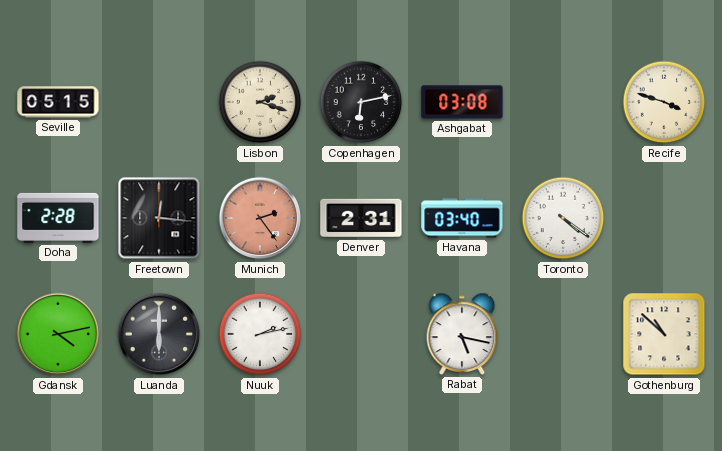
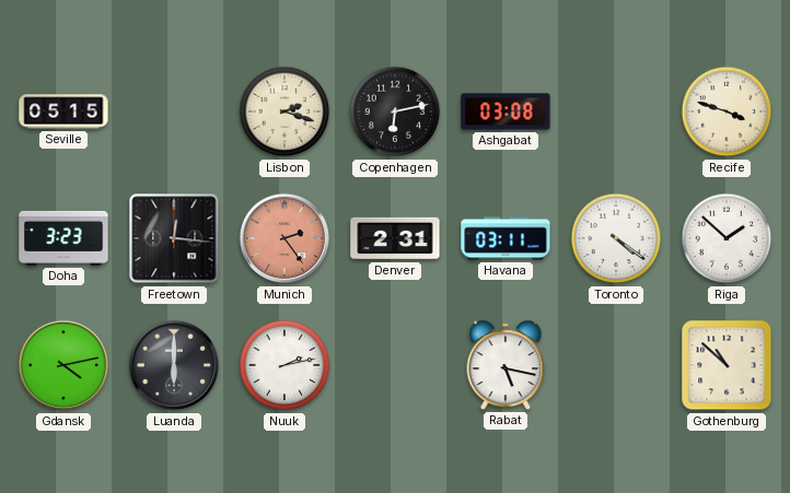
Doha: 2:28 -> 3:23
Havana: 03:40 -> 03:11
Riga: none -> 1:52
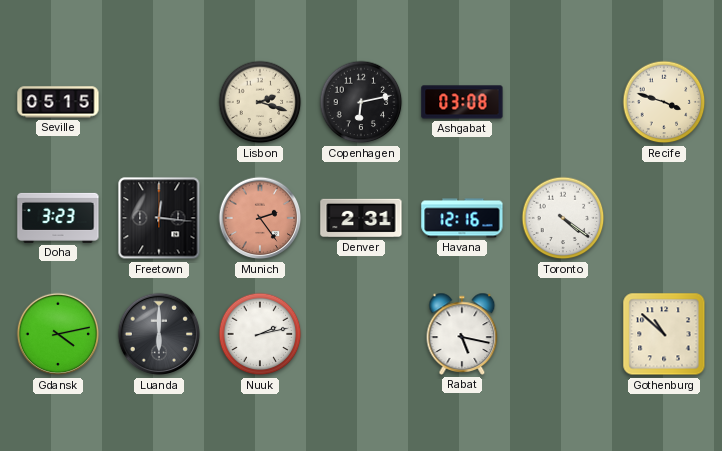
Havana: 03:11 -> 12:16
Riga: 1:52 -> none
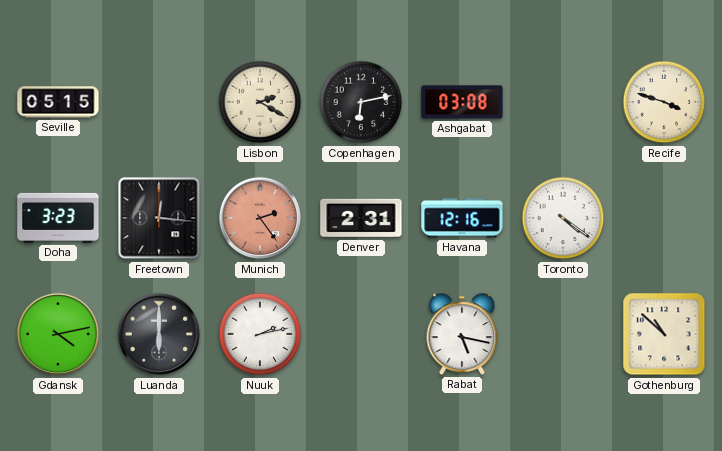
Lisbon: 2:18 -> 2:20
